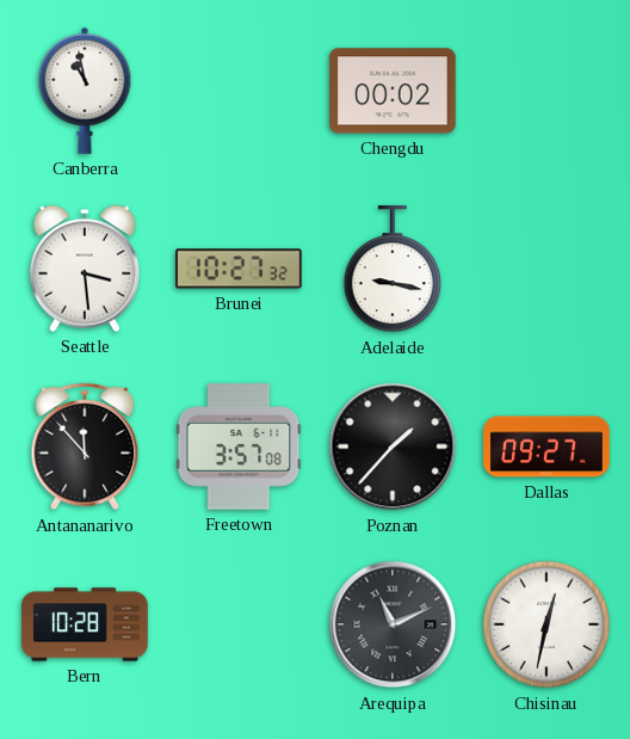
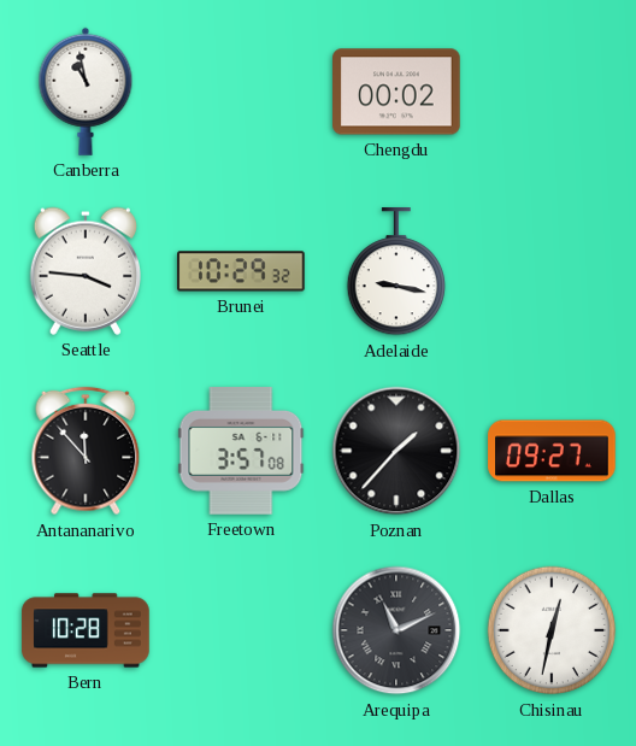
Seattle: 3:29 -> 3:46
Brunei: 10:27 -> 10:29
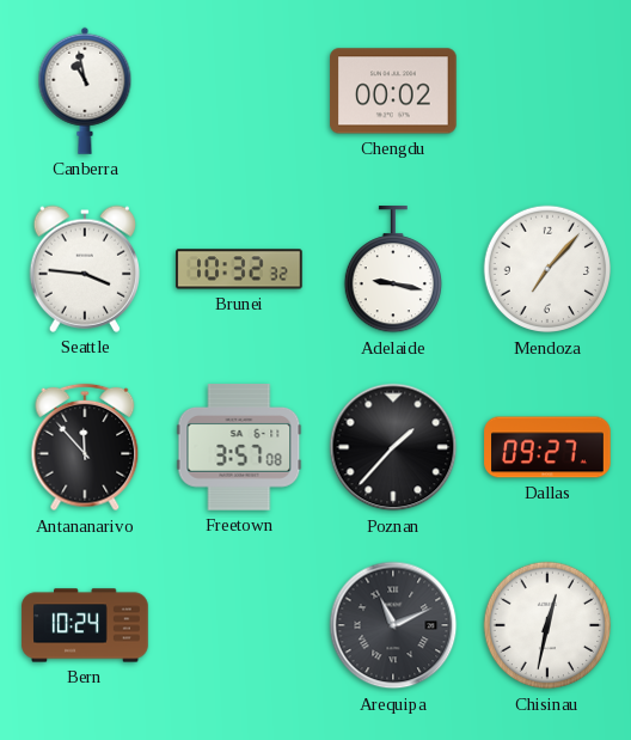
Brunei: 10:29 -> 10:32
Mendoza: none -> 7:07
Bern: 10:28 -> 10:24
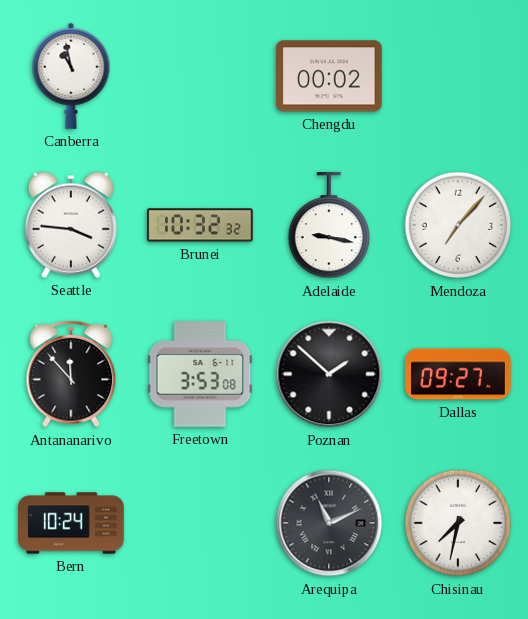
Freetown: 3:57 -> 3:53
Poznan: 1:37 -> 1:52
Chisinau: 12:32 -> 7:32
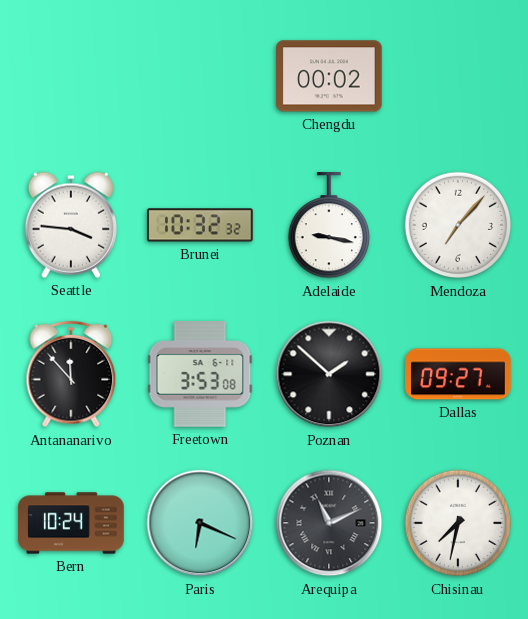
Canberra: 10:58 -> none
Paris: none -> 6:19
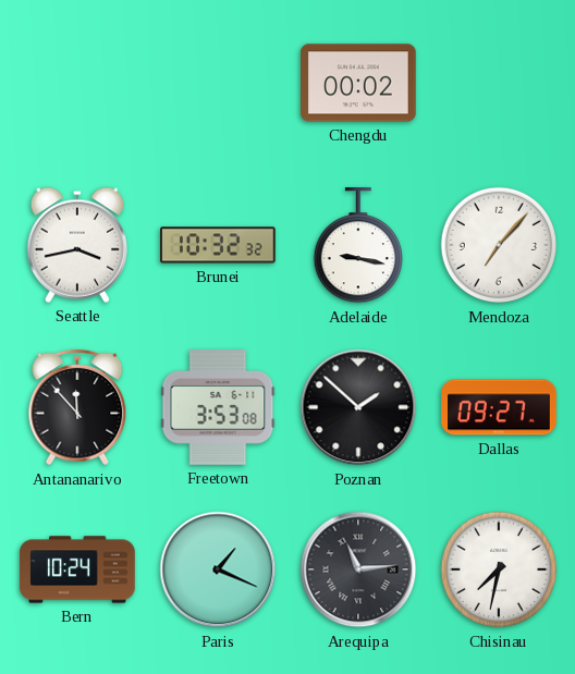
Seattle: 3:46 -> 3:43
Paris: 6:19 -> 1:19
Arequipa: 11:11 -> 11:14
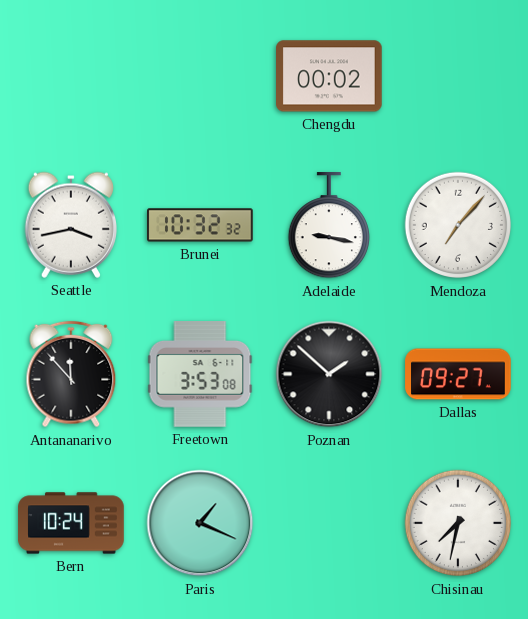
Arequipa: 11:14 -> none
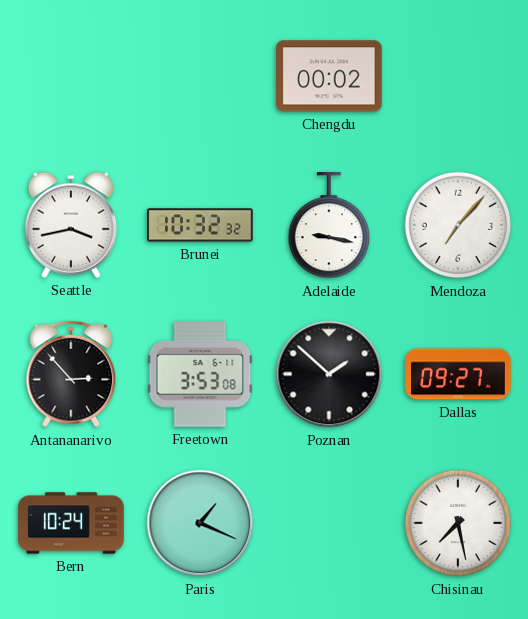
Antananarivo: 11:53 -> 2:53
Chisinau: 7:32 -> 7:28
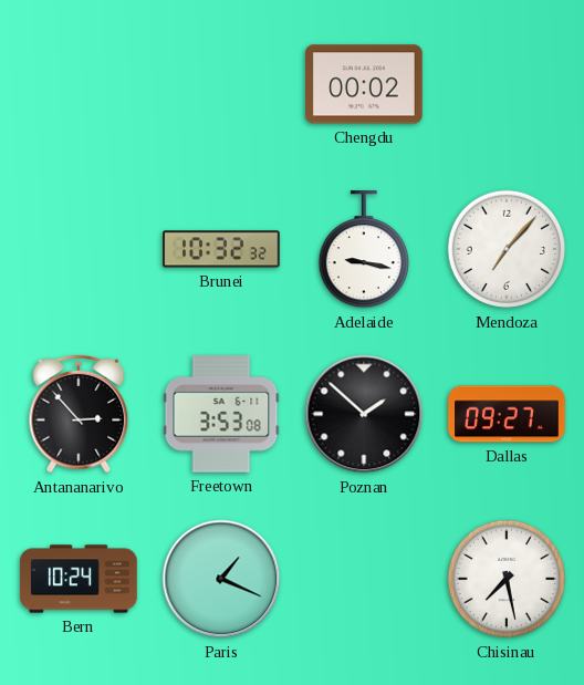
Seattle: 3:43 -> none
